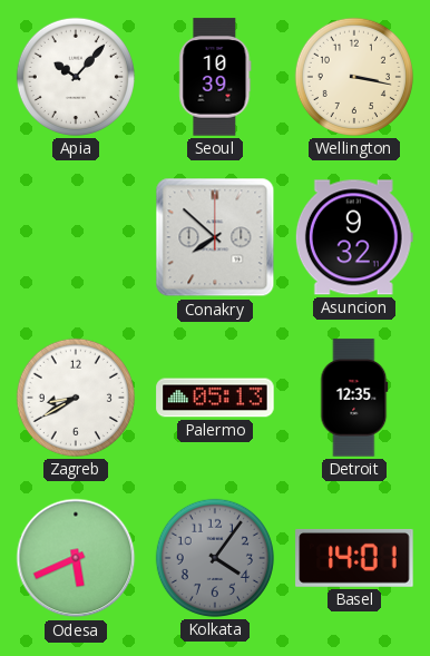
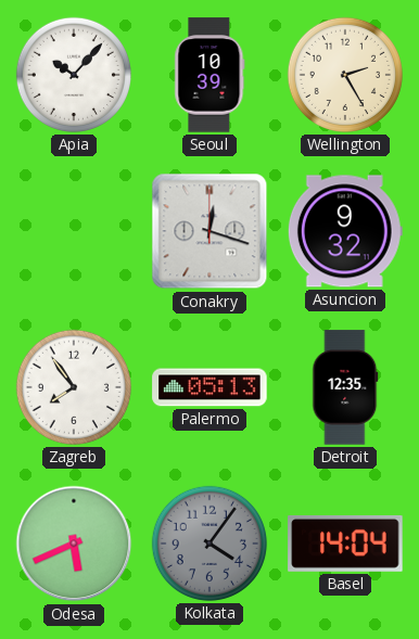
Wellington: 3:17 -> 2:25
Conakry: 7:52 -> 12:18
Zagreb: 8:40 -> 7:54
Basel: 14:01 -> 14:04
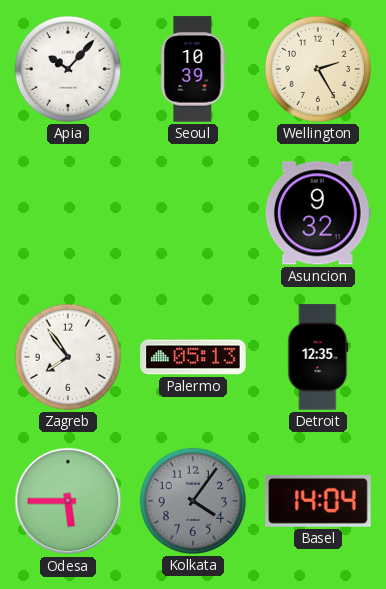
Conakry: 12:18 -> none
Odesa: 5:41 -> 5:45
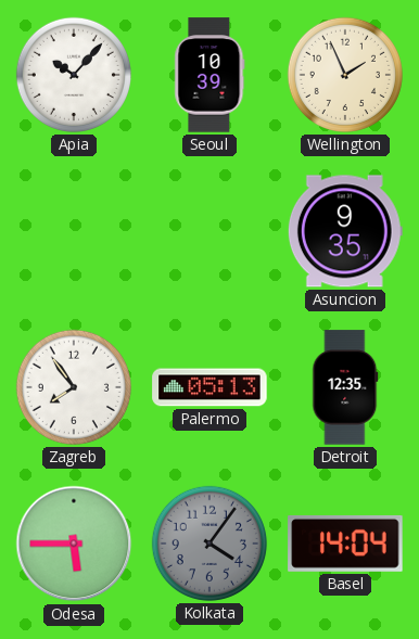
Wellington: 2:25 -> 1:56
Asuncion: 9:32 -> 9:35
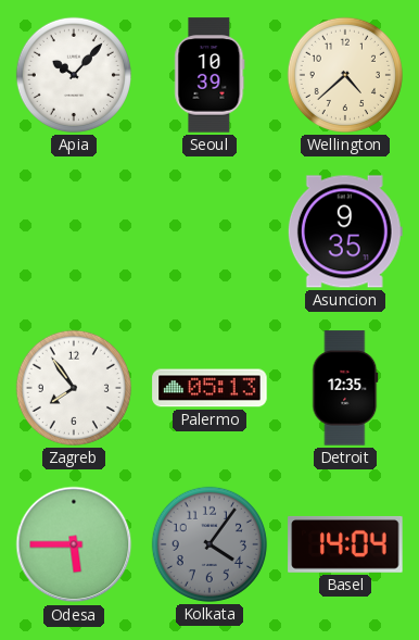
Wellington: 1:56 -> 4:38
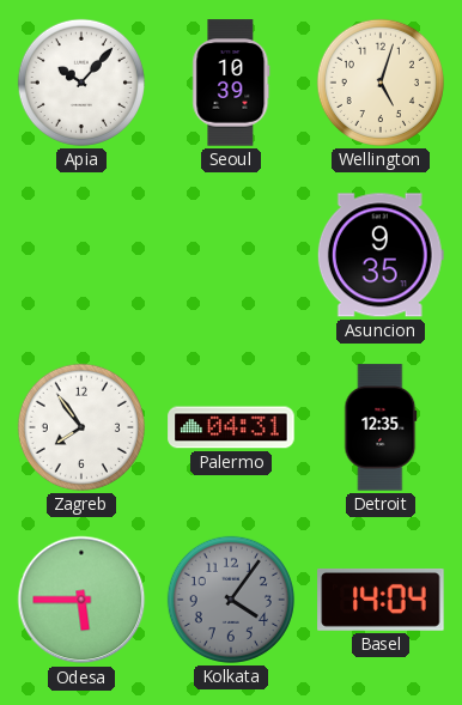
Wellington: 4:38 -> 5:03
Palermo: 05:13 -> 04:31
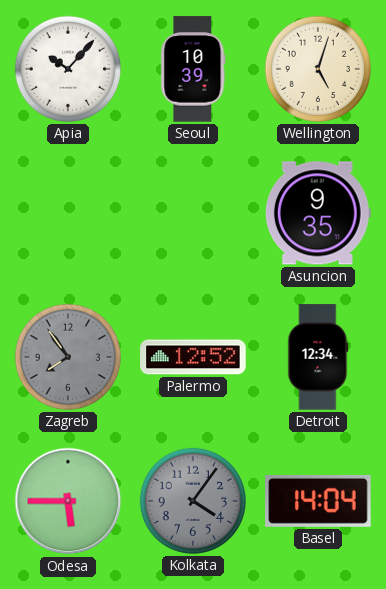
Zagreb dial: white -> grey
Palermo: 04:31 -> 12:52
Detroit: 12:35 -> 12:34
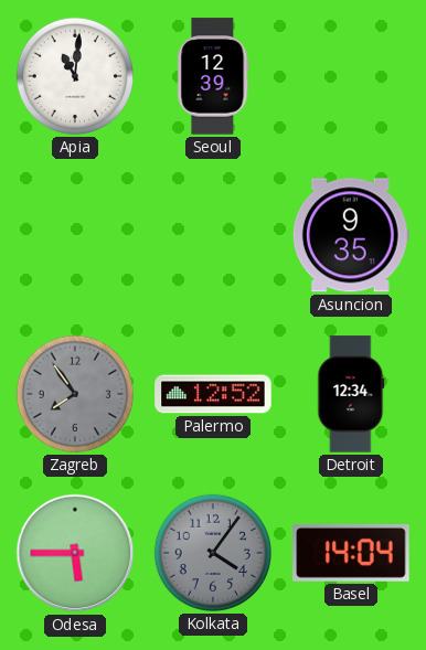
Apia: 10:07 -> 11:01
Seoul: 10:39 -> 12:39
Wellington: 5:03 -> none
